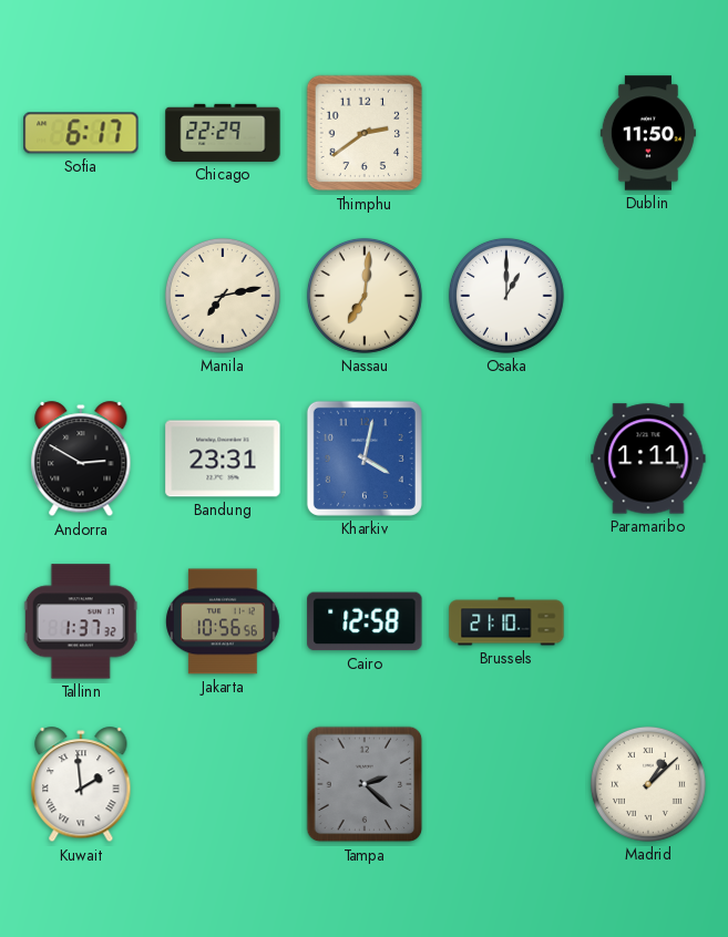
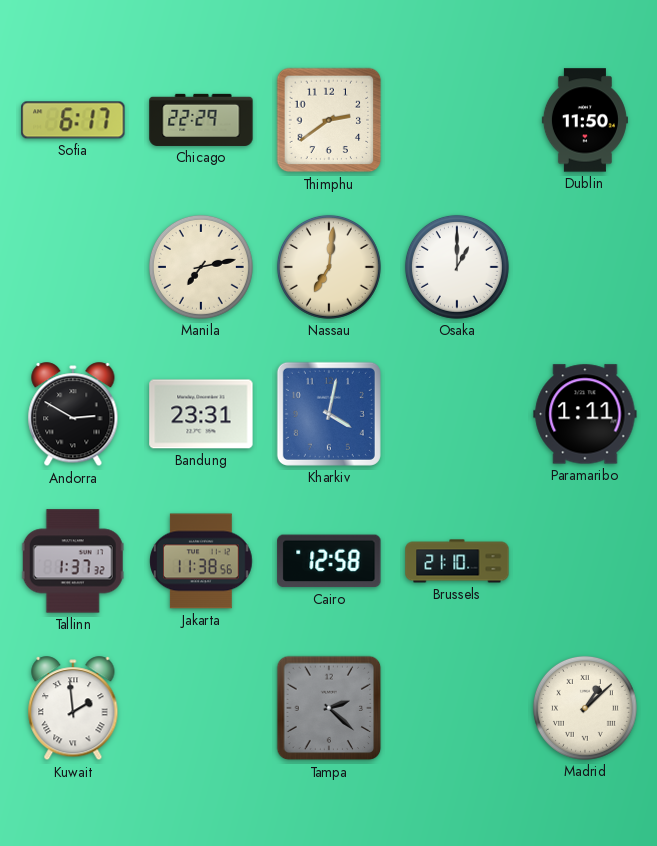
Jakarta: 10:56 -> 11:38
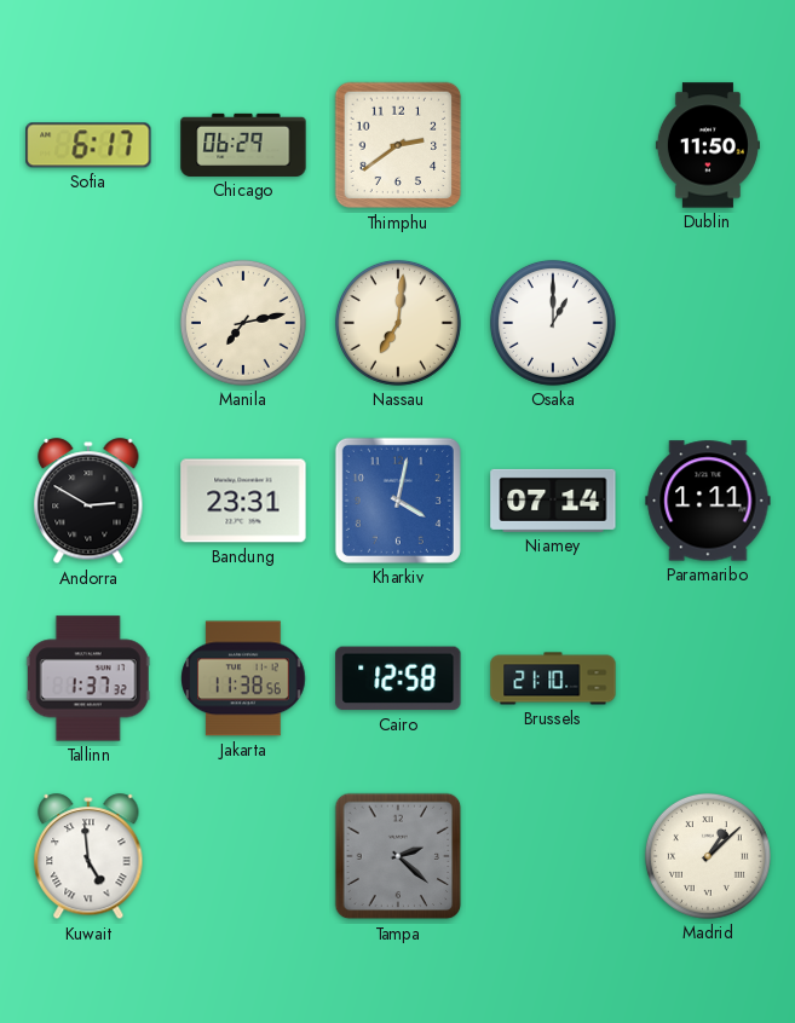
Chicago: 22:29 -> 06:29
Niamey: none -> 07:14
Kuwait: 1:59 -> 4:59
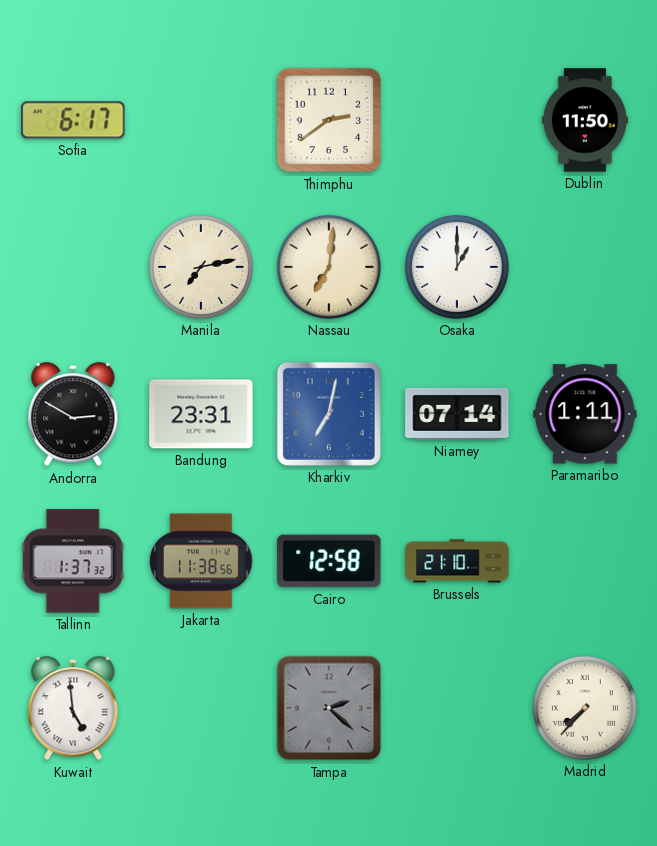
Chicago: 06:29 -> none
Kharkiv: 4:02 -> 7:02
Madrid: 1:08 -> 7:37
